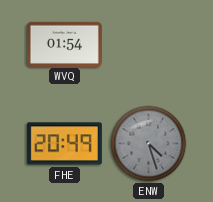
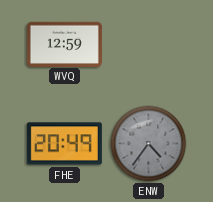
WVQ: 01:54 -> 12:59
ENW: 4:27 -> 4:36
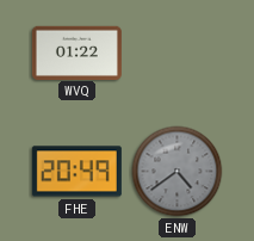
WVQ: 12:59 -> 01:22
ENW: 4:36 -> 4:39
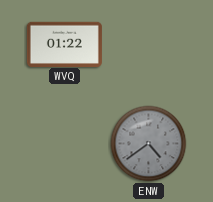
FHE: 20:49 -> none
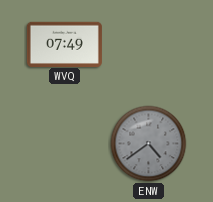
WVQ: 01:22 -> 07:49
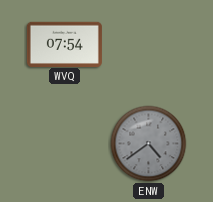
WVQ: 07:49 -> 07:54
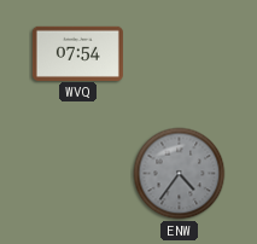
ENW: 4:39 -> 4:36
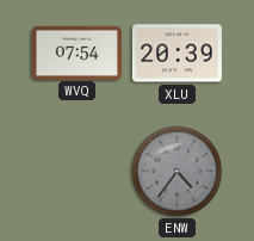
XLU: none -> 20:39
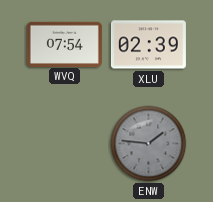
XLU: 20:39 -> 02:39
ENW: 4:36 -> 1:46
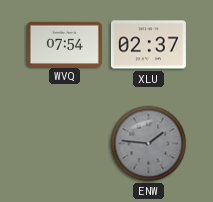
XLU: 02:39 -> 02:37
